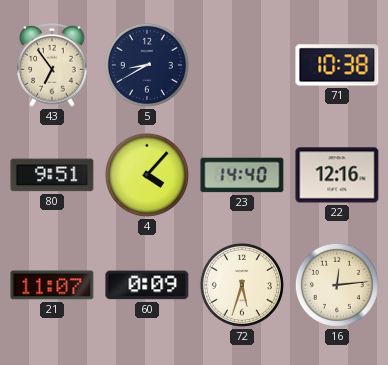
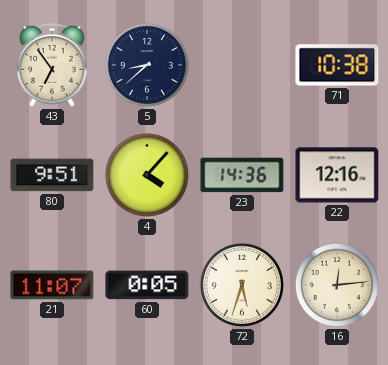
5: 8:40 -> 8:38
23: 14:40 -> 14:36
60: 0:09 -> 0:05
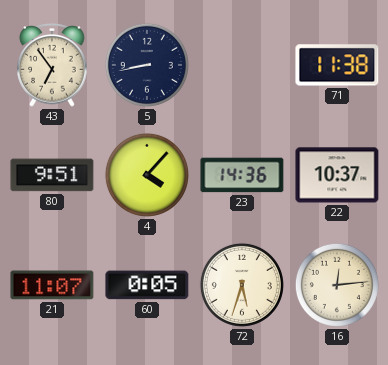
5: 8:38 -> 8:43
71: 10:38 -> 11:38
22: 12:16 -> 10:37
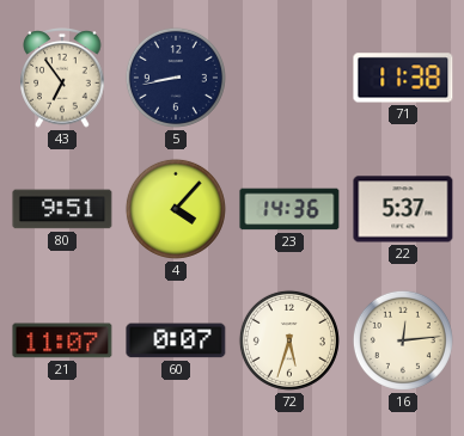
22: 10:37 -> 5:37
60: 0:05 -> 0:07
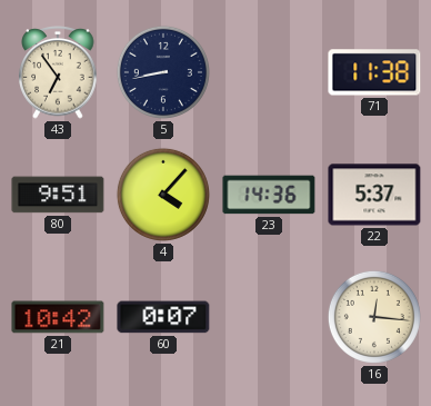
21: 11:07 -> 10:42
72: 5:33 -> none
16: 12:14 -> 12:16
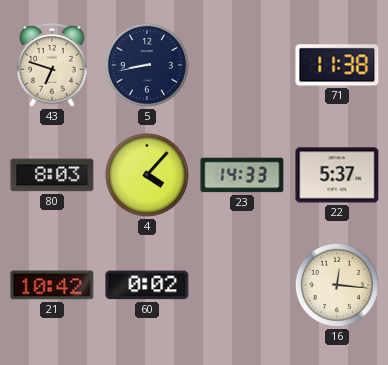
43: 6:54 -> 6:48
80: 9:51 -> 8:03
23: 14:36 -> 14:33
60: 0:07 -> 0:02
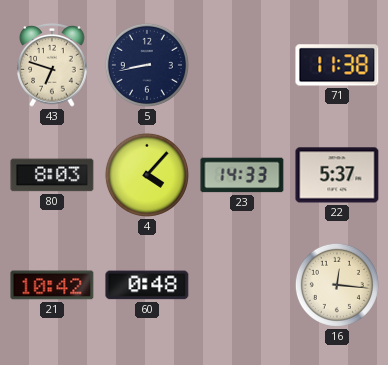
60: 0:02 -> 0:48
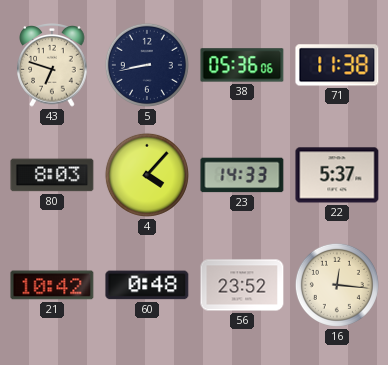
38: none -> 05:36
56: none -> 23:52
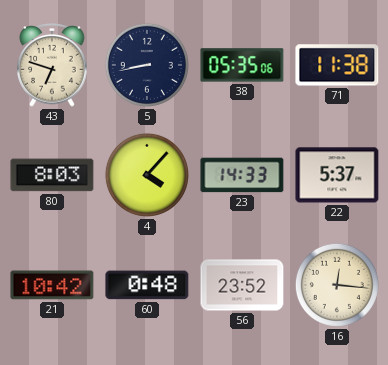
38: 05:36 -> 05:35
